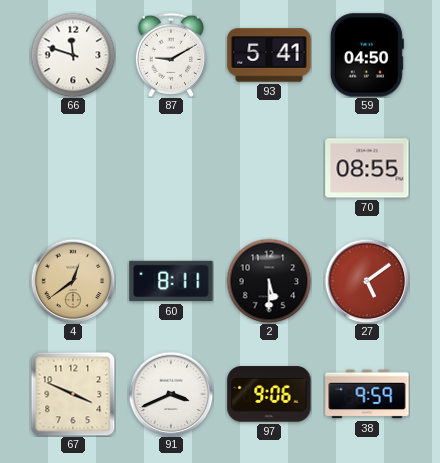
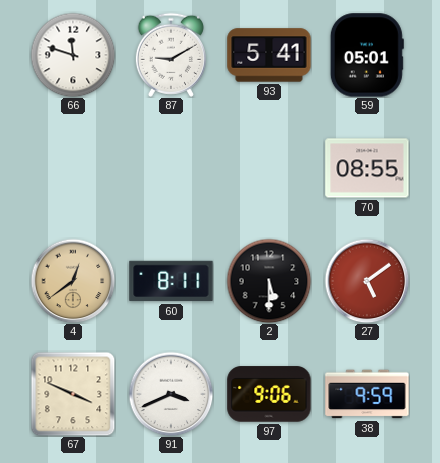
59: 04:50 -> 05:01
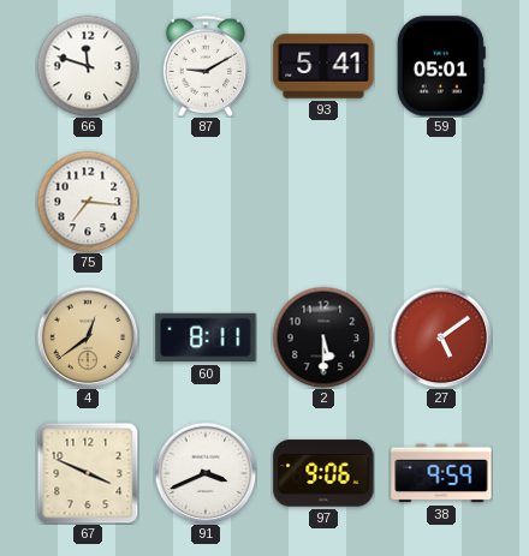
75: none -> 7:16
70: 08:55 -> none
